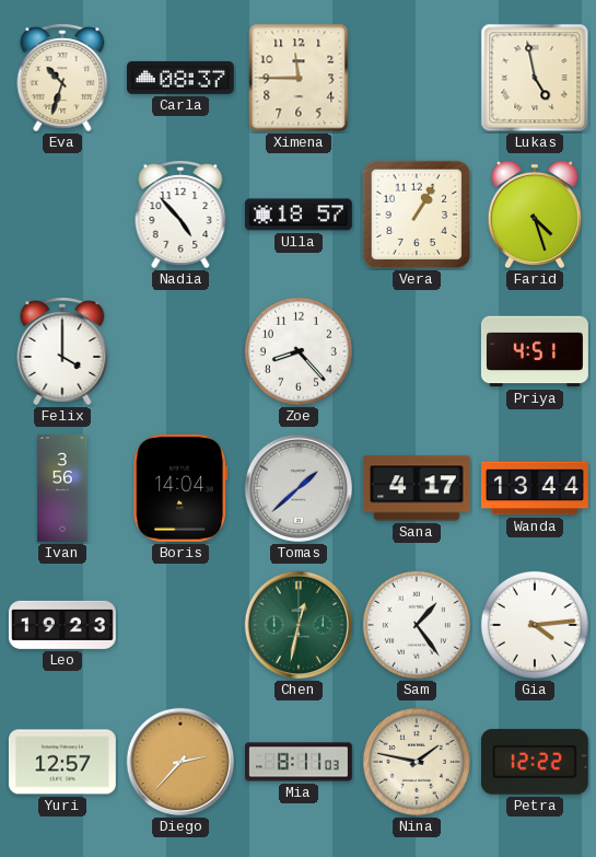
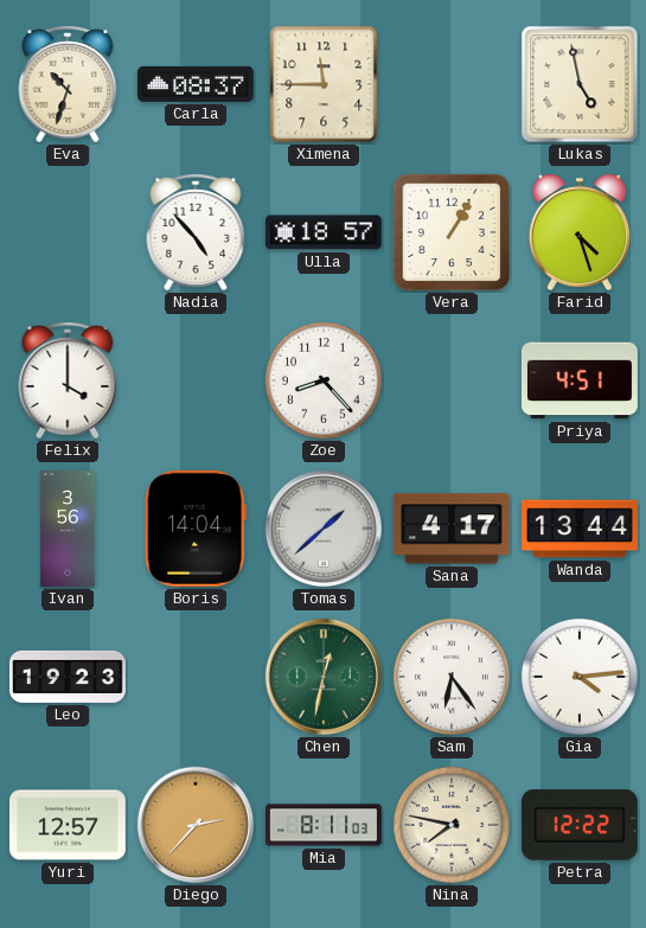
Sam: 1:24 -> 6:24
Nina: 1:47 -> 7:47
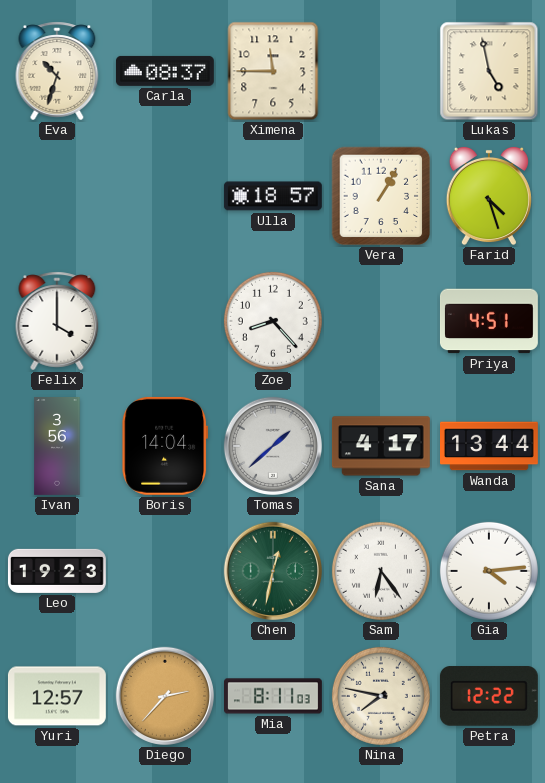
Nadia: 4:53 -> none
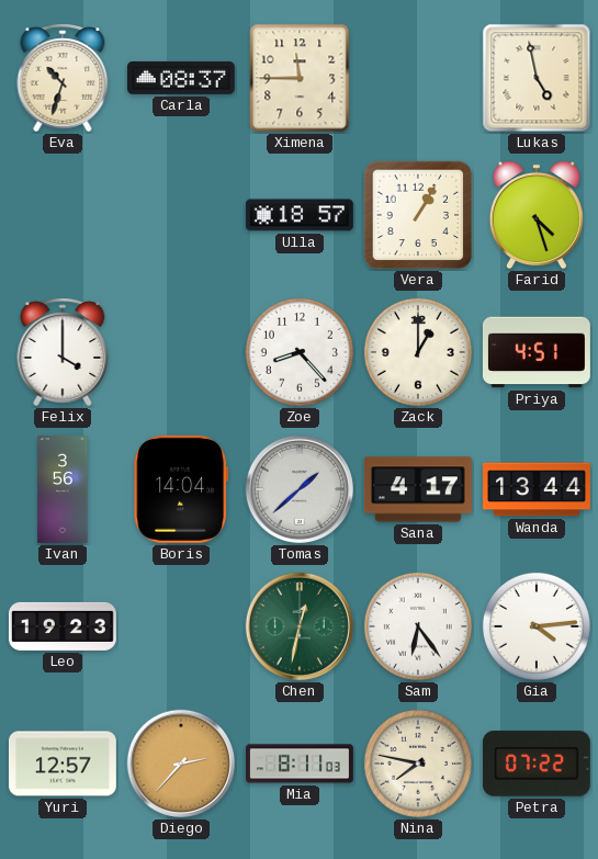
Zack: none -> 1:00
Petra: 12:22 -> 07:22
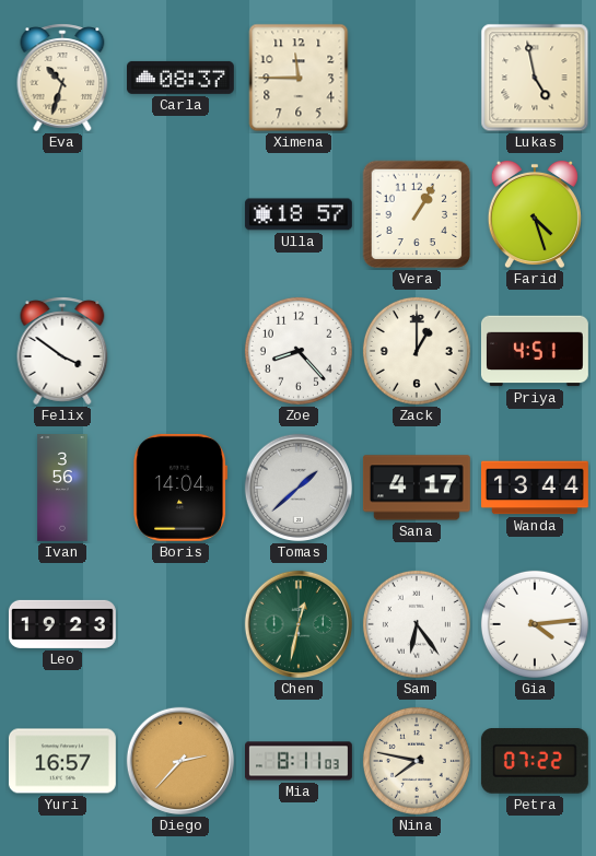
Felix: 4:00 -> 3:51
Yuri: 12:57 -> 16:57
